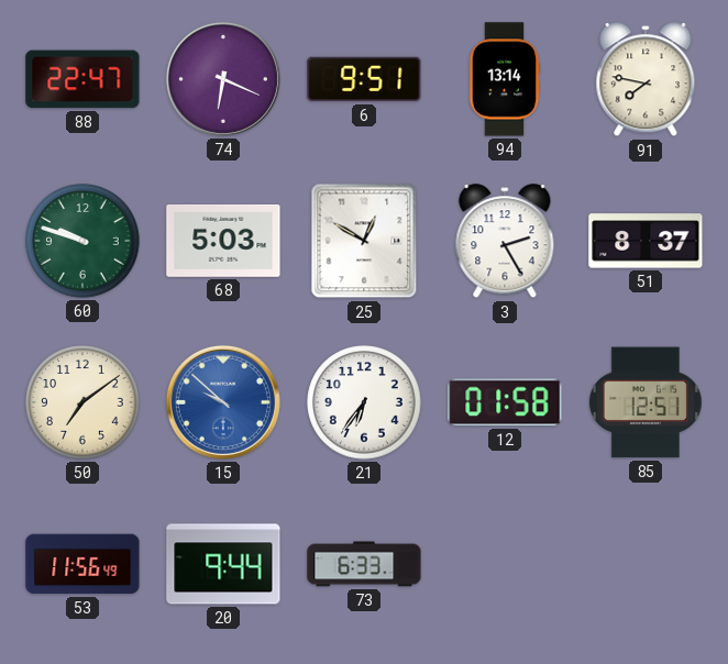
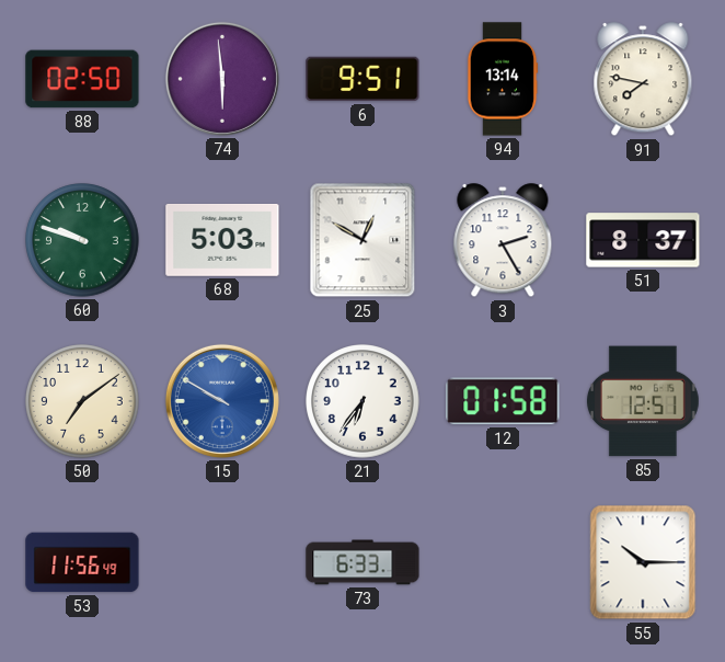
88: 22:47 -> 02:50
74: 6:19 -> 5:59
15: 9:52 -> 9:50
20: 9:44 -> none
55: none -> 10:15
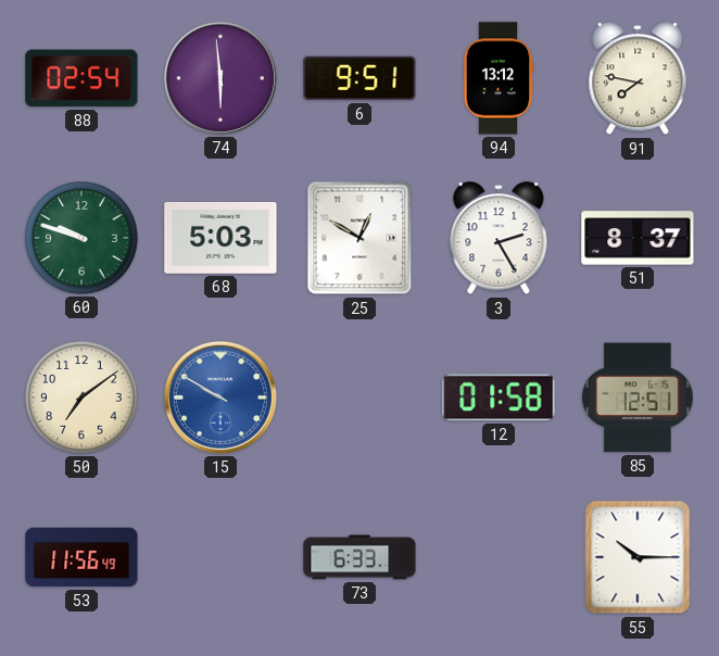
88: 02:50 -> 02:54
94: 13:14 -> 13:12
21: 6:36 -> none
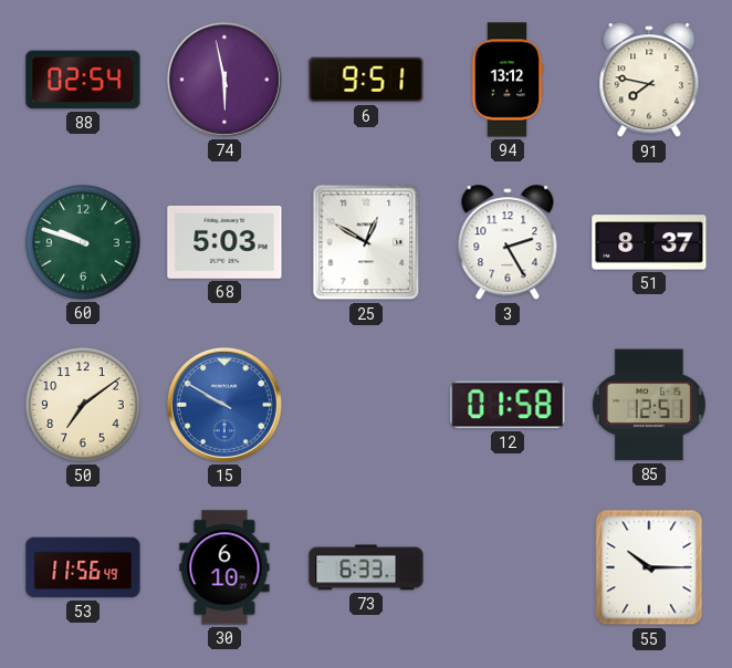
74: 5:59 -> 5:58
30: none -> 6:10
